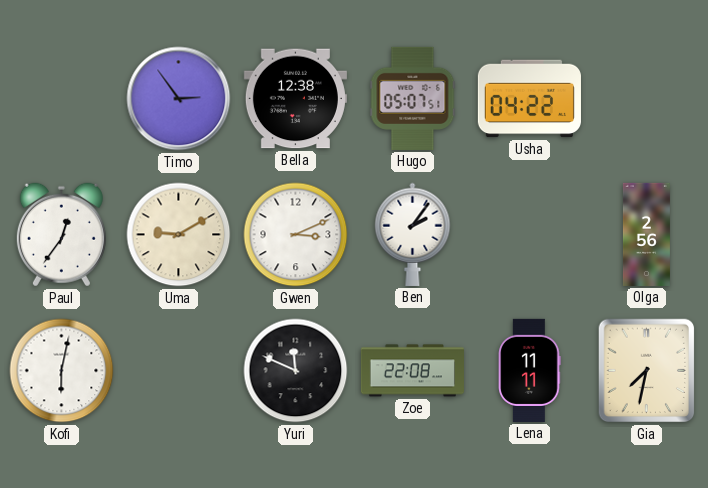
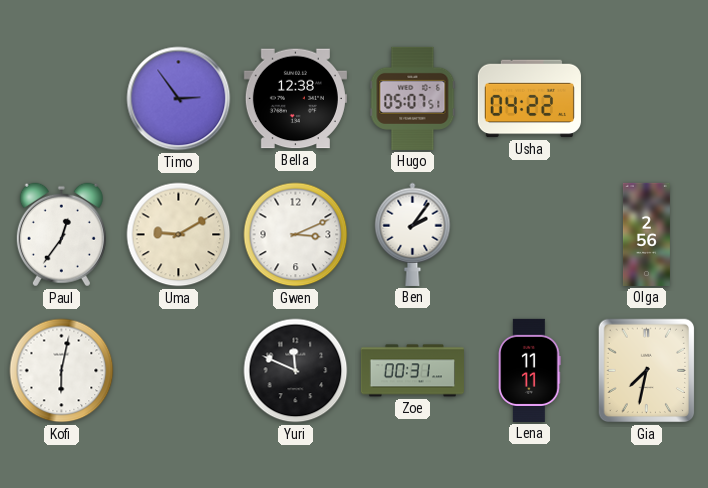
Zoe: 22:08 -> 00:31
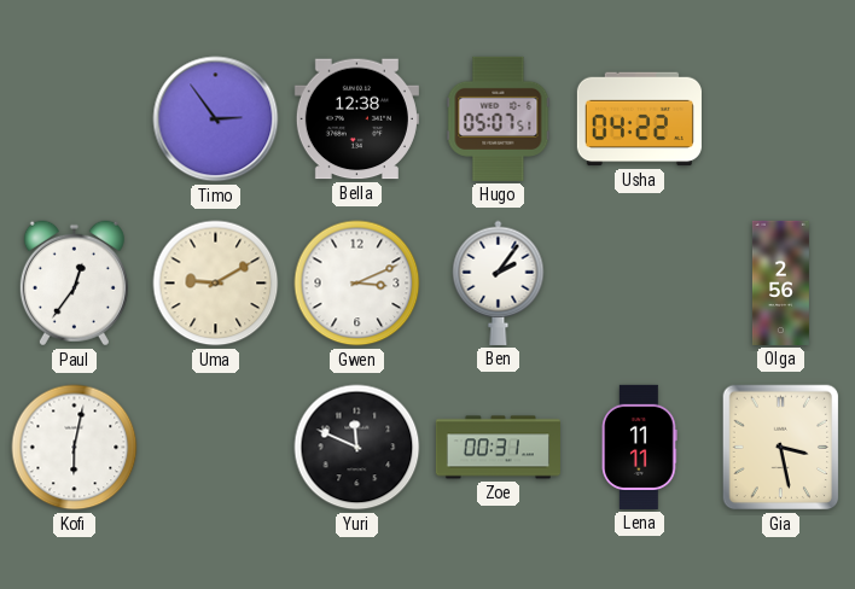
Gia: 7:32 -> 3:28
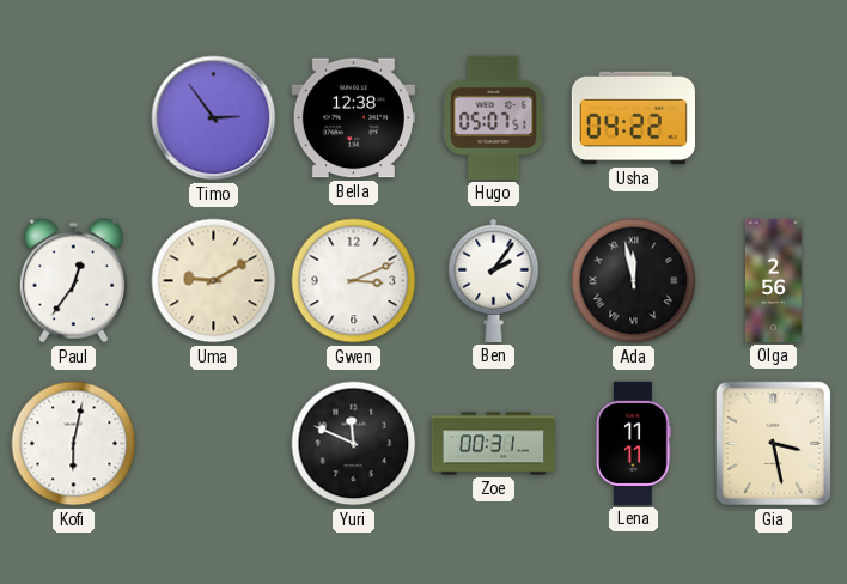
Ada: none -> 11:58
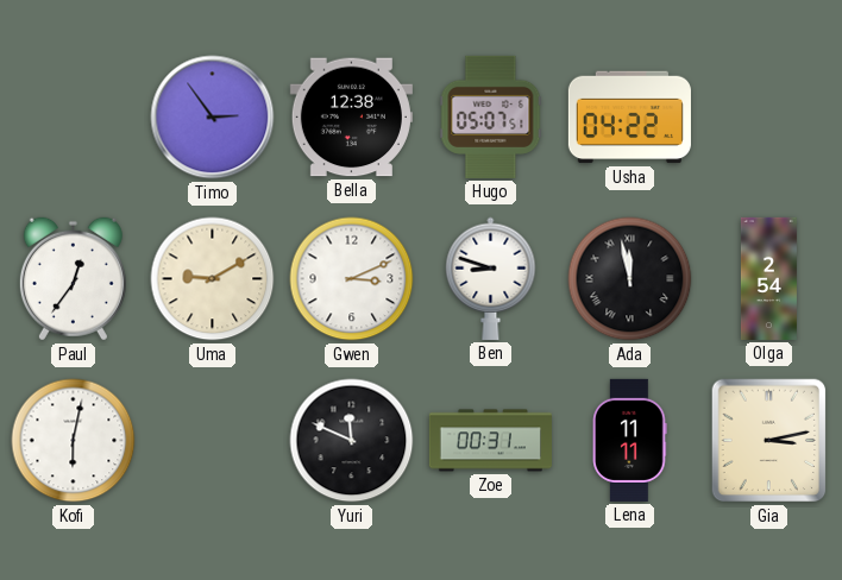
Ben: 2:06 -> 8:48
Olga: 2:56 -> 2:54
Gia: 3:28 -> 3:13
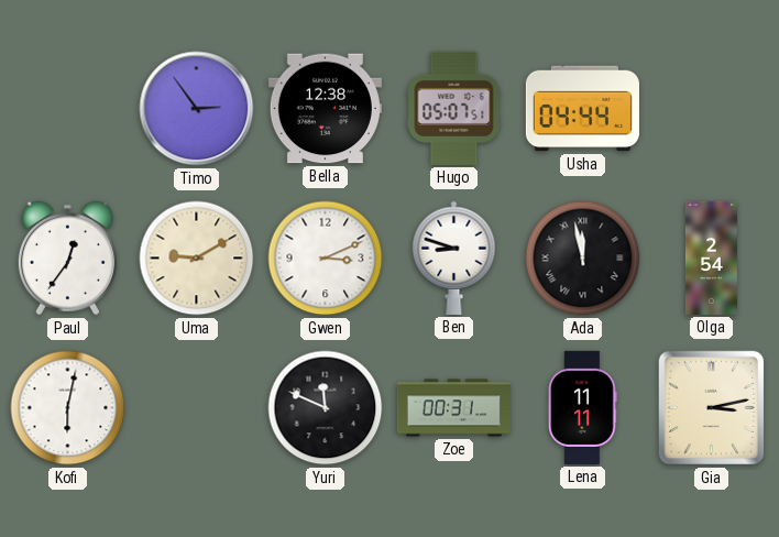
Usha: 04:22 -> 04:44
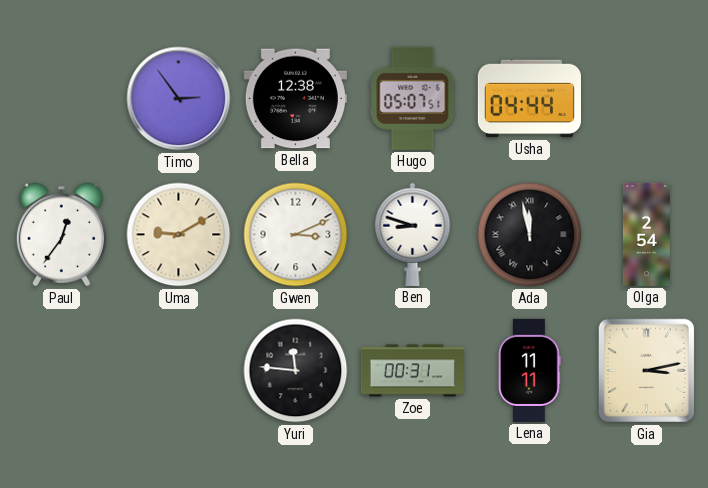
Kofi: 6:02 -> none
Yuri: 11:49 -> 11:46
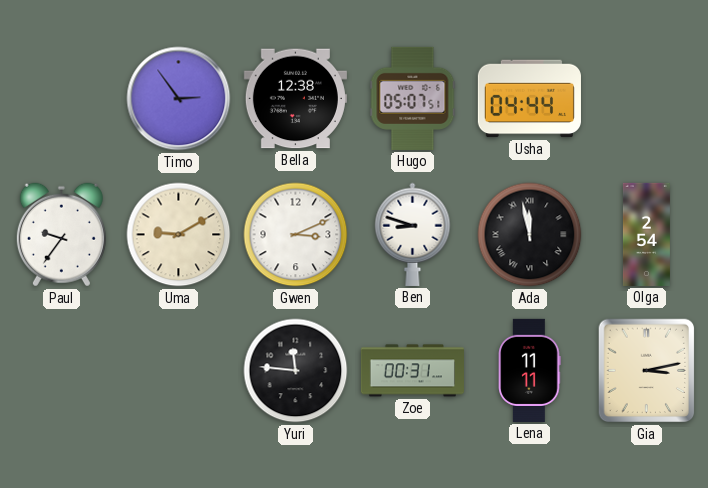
Paul: 12:36 -> 9:36
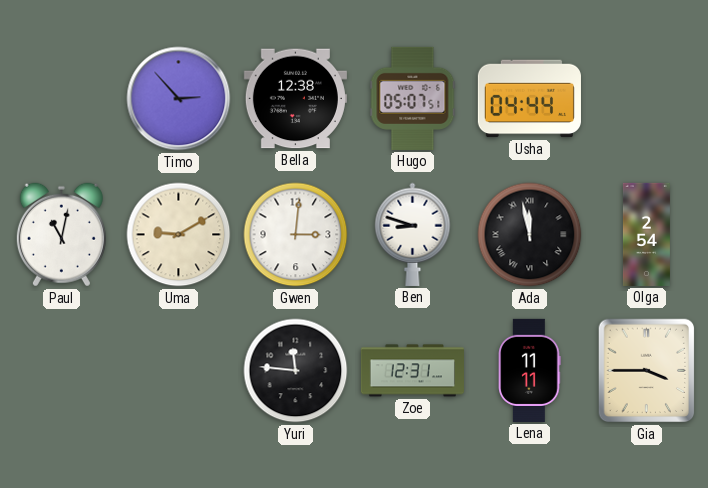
Timo: 2:54 -> 2:53
Paul: 9:36 -> 11:02
Gwen: 3:11 -> 3:01
Zoe: 00:31 -> 12:31
Gia: 3:13 -> 3:45
